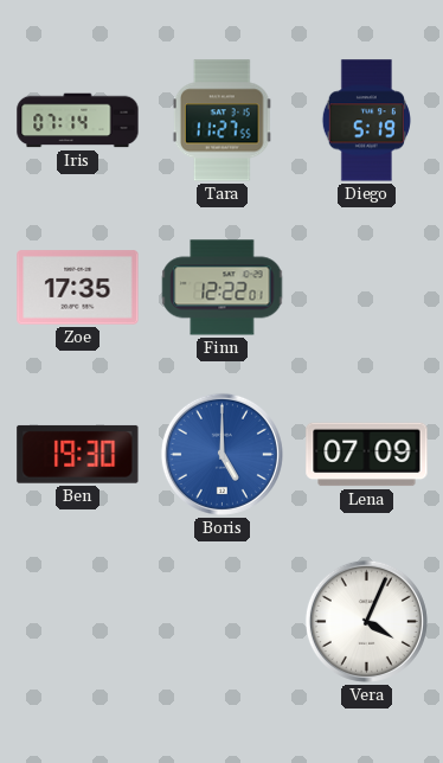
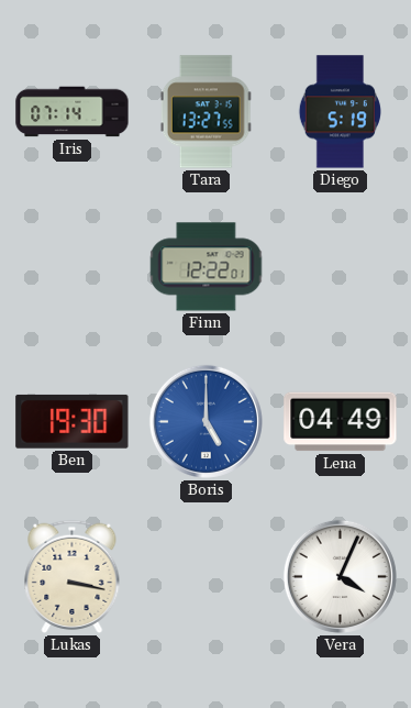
Tara: 11:27 -> 13:27
Zoe: 17:35 -> none
Lena: 07:09 -> 04:49
Lukas: none -> 3:17
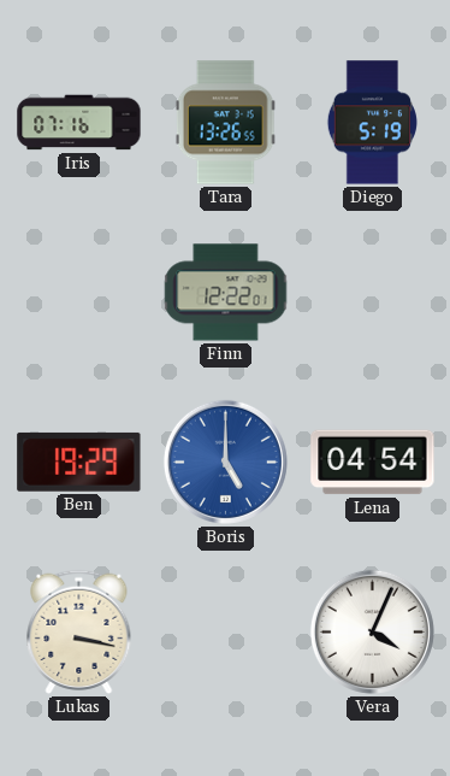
Iris: 07:14 -> 07:16
Tara: 13:27 -> 13:26
Ben: 19:30 -> 19:29
Lena: 04:49 -> 04:54
